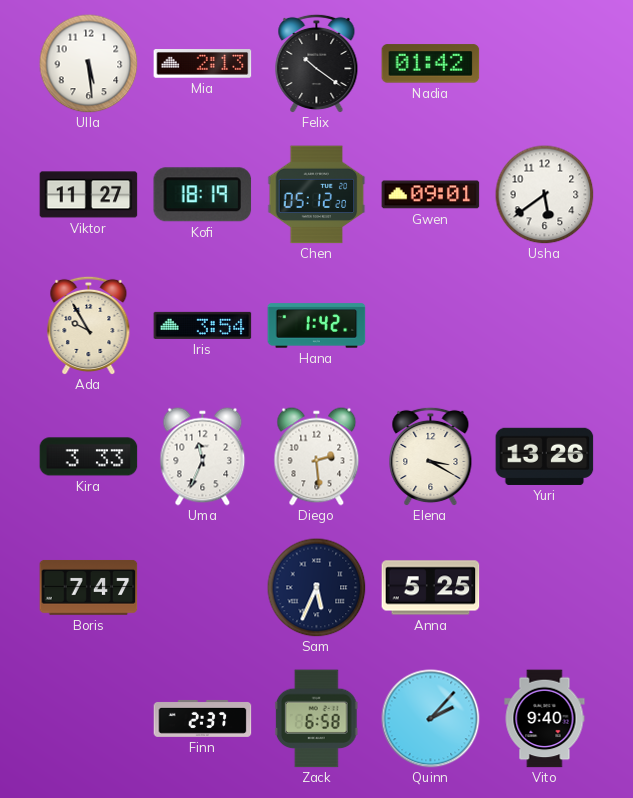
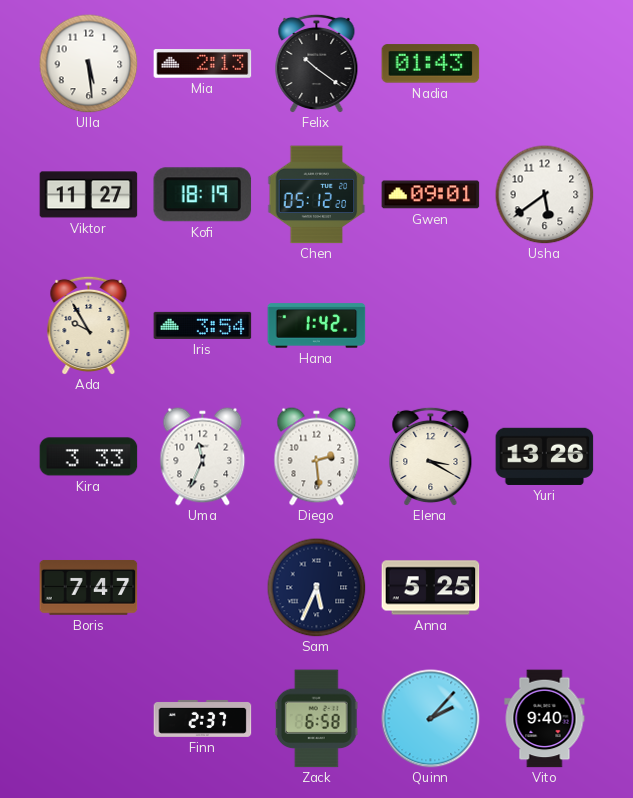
Nadia: 01:42 -> 01:43
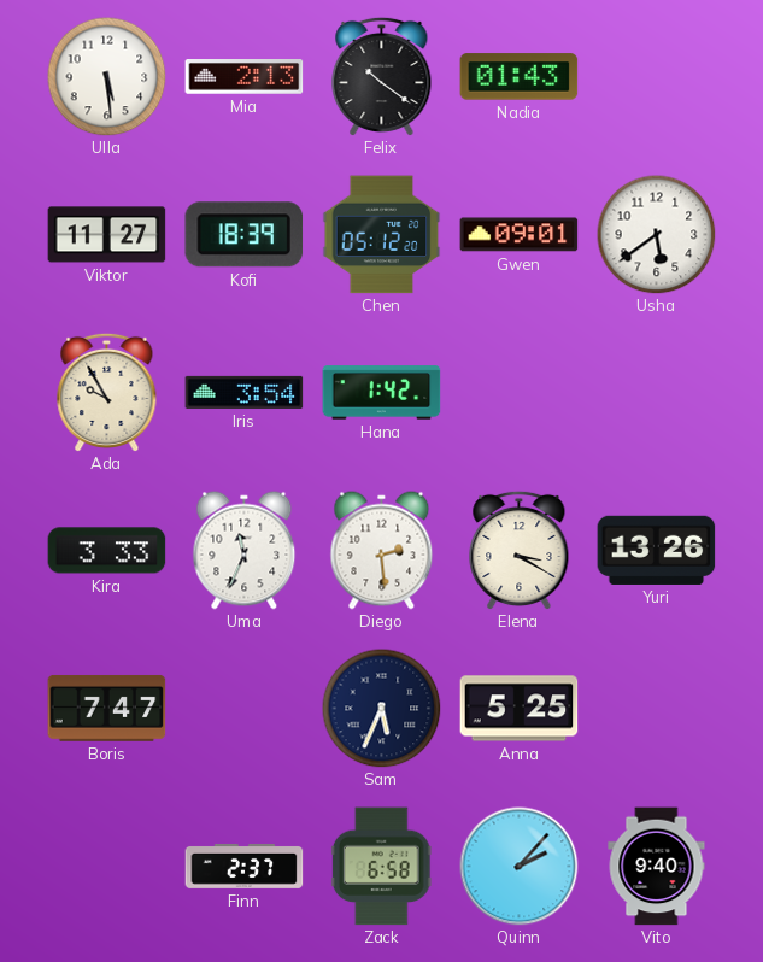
Kofi: 18:19 -> 18:39
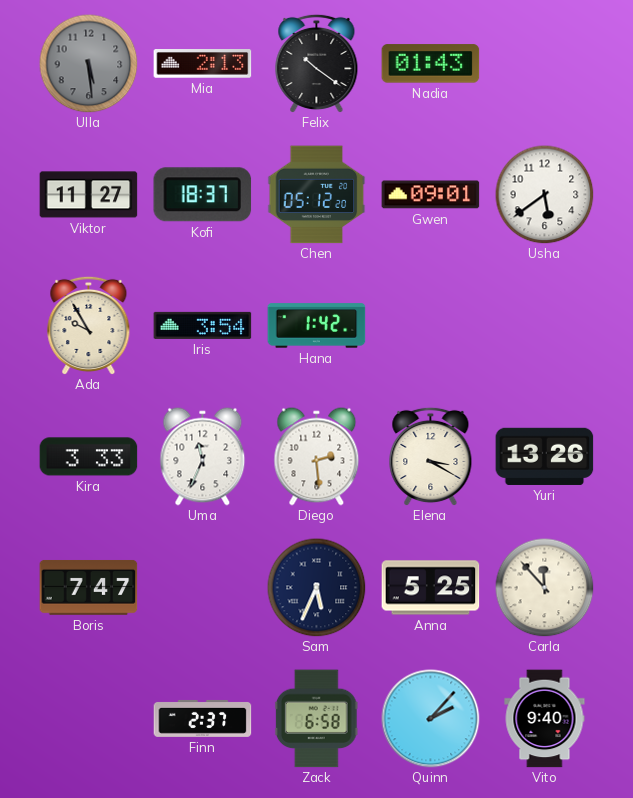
Ulla dial: white -> grey
Kofi: 18:39 -> 18:37
Carla: none -> 11:53
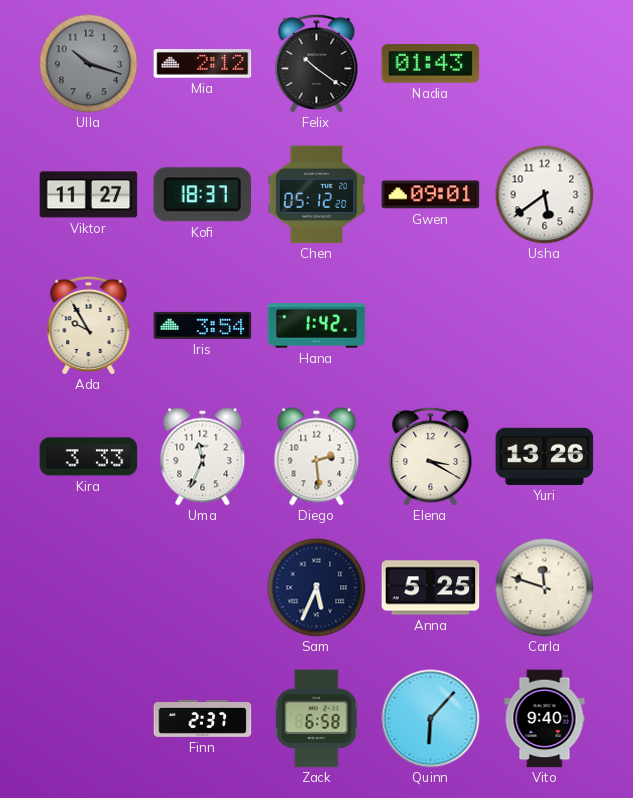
Ulla: 5:29 -> 10:18
Mia: 2:13 -> 2:12
Boris: 7:47 -> none
Carla: 11:53 -> 11:48
Quinn: 2:07 -> 6:07
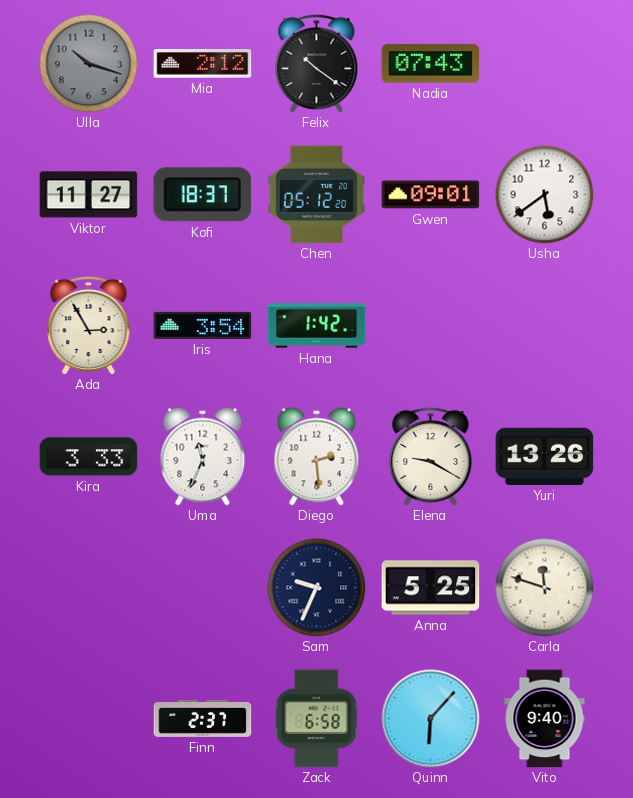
Nadia: 01:43 -> 07:43
Ada: 9:55 -> 2:55
Elena: 3:20 -> 9:20
Sam: 5:34 -> 9:34
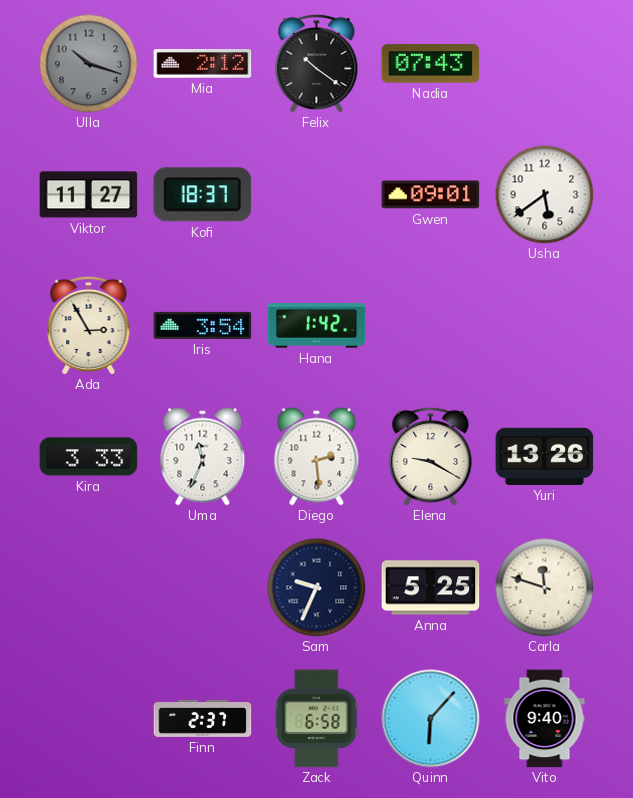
Chen: 05:12 -> none
